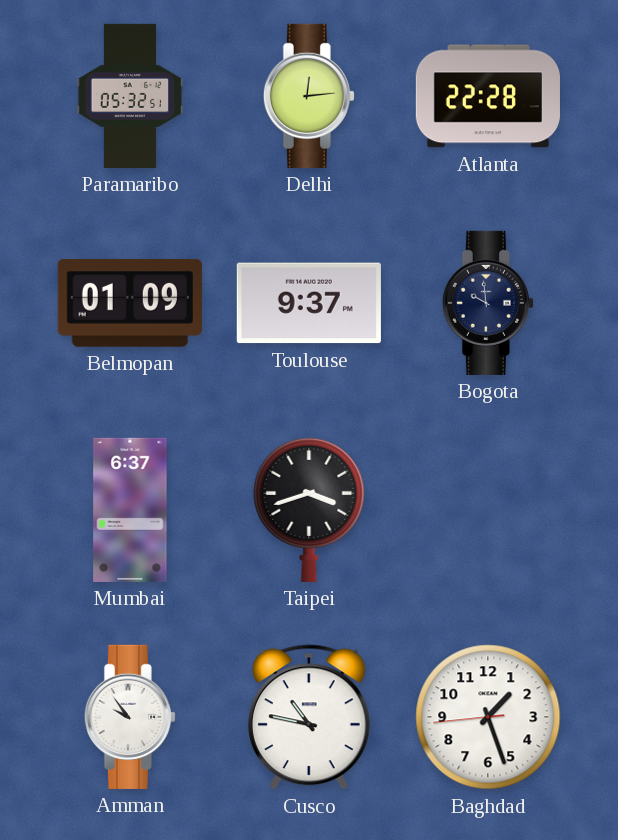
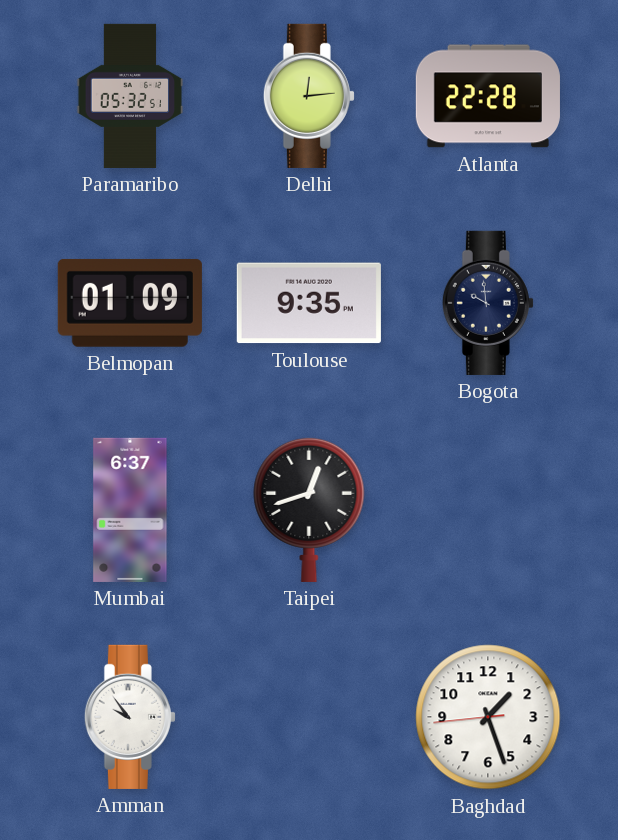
Toulouse: 9:37 -> 9:35
Taipei: 3:42 -> 12:42
Cusco: 10:47 -> none
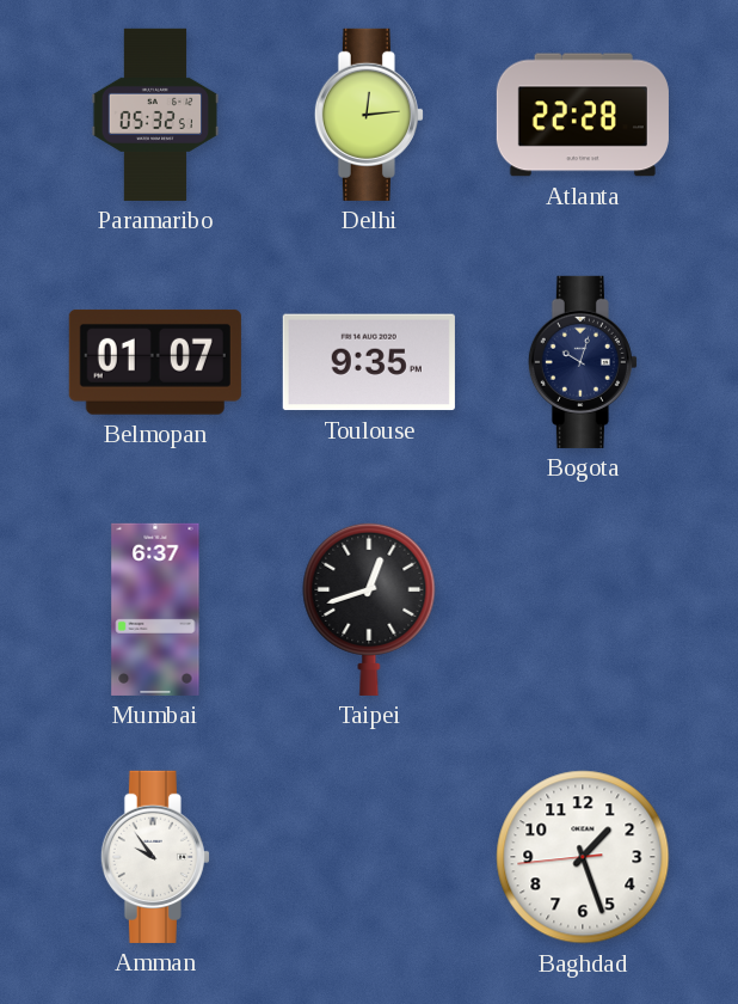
Belmopan: 01:09 -> 01:07
Bogota: 9:59 -> 10:03
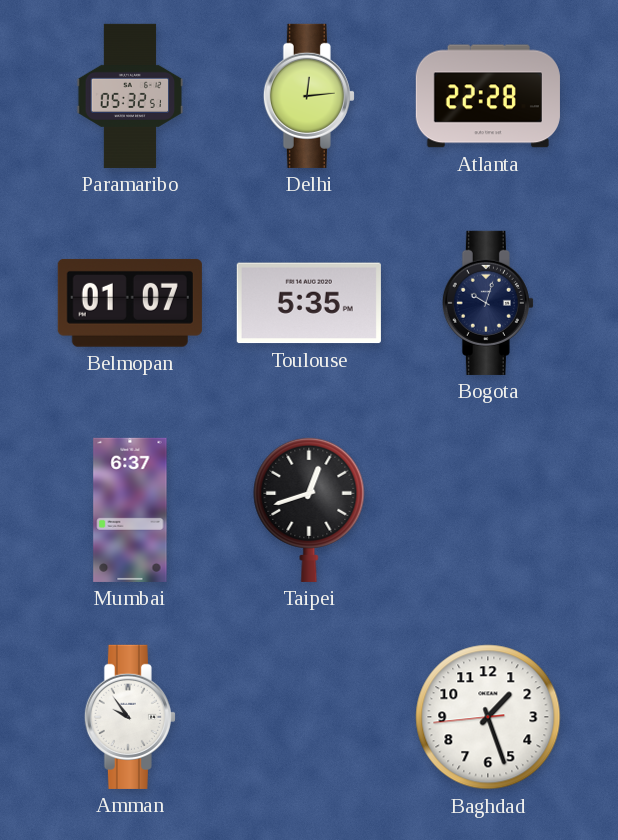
Toulouse: 9:35 -> 5:35
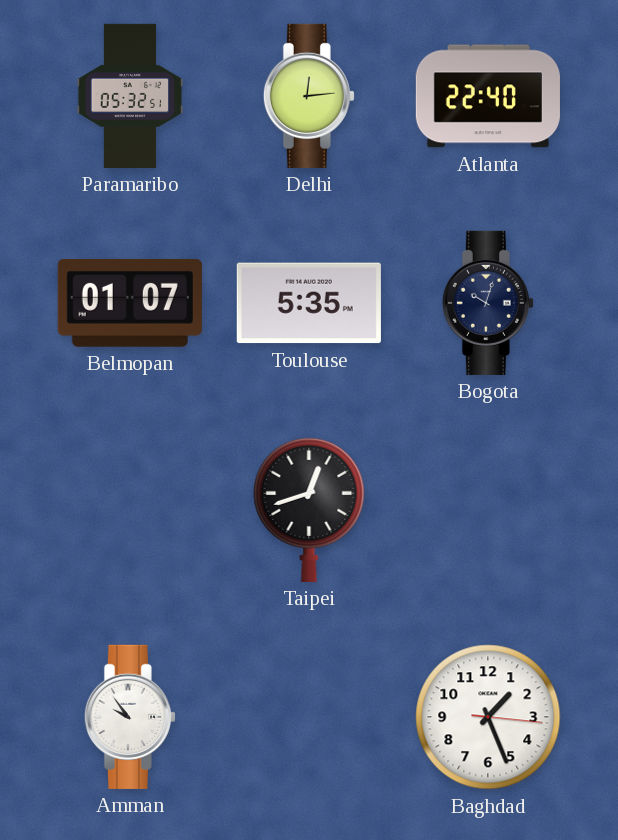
Atlanta: 22:28 -> 22:40
Mumbai: 6:37 -> none
Baghdad: 1:26:44 -> 1:26:16
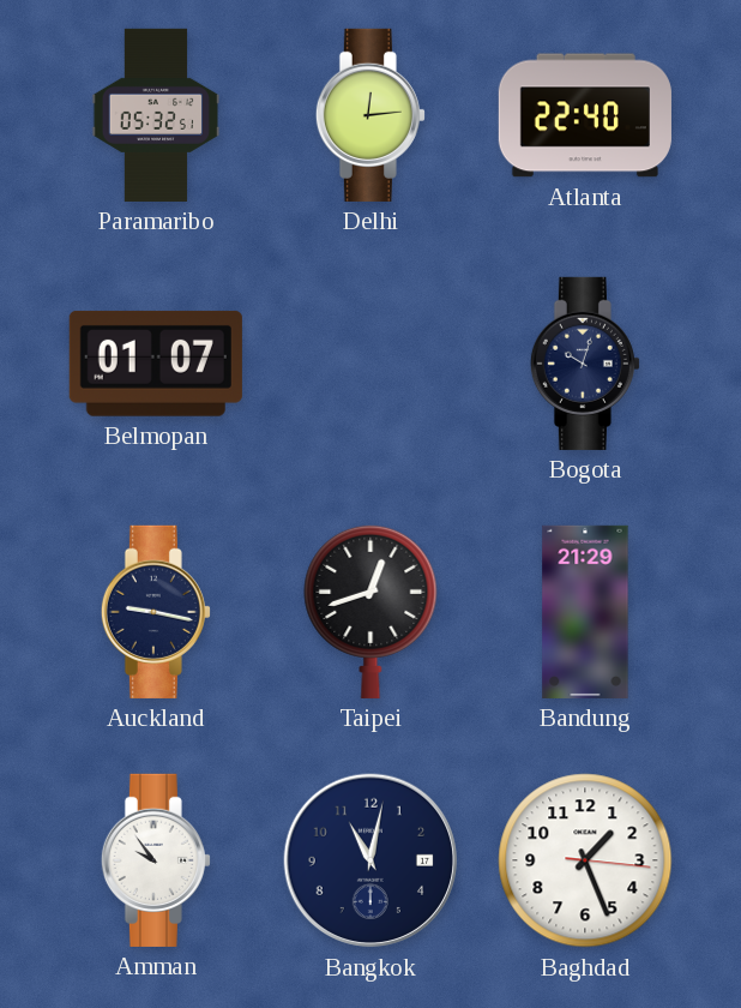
Toulouse: 5:35 -> none
Auckland: none -> 9:17
Bandung: none -> 21:29
Bangkok: none -> 11:02
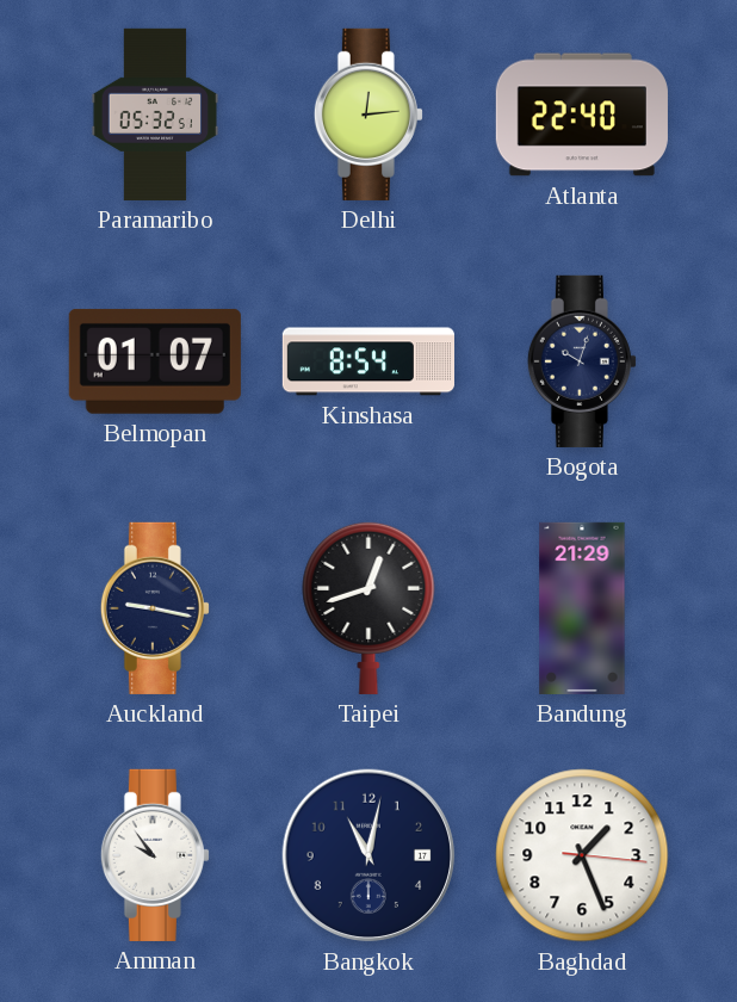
Kinshasa: none -> 8:54
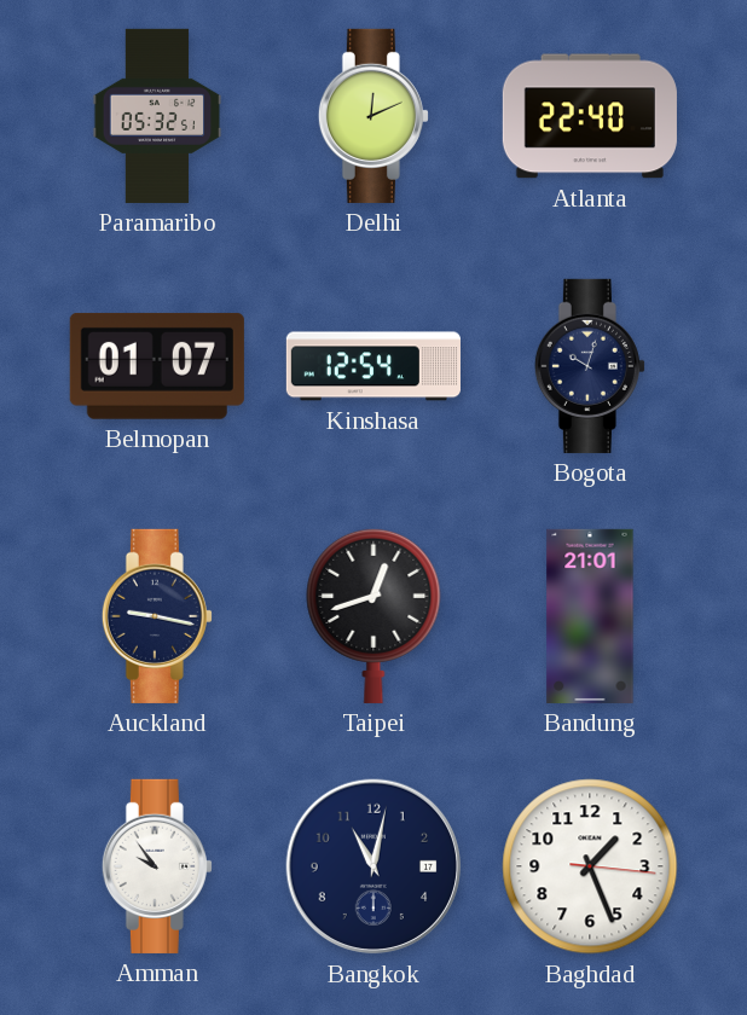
Delhi: 12:14 -> 12:11
Kinshasa: 8:54 -> 12:54
Bandung: 21:29 -> 21:01
